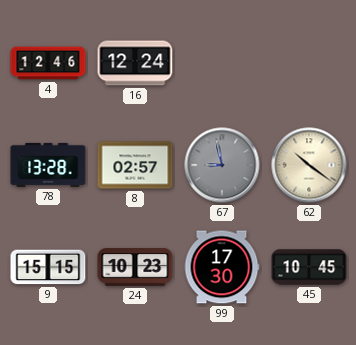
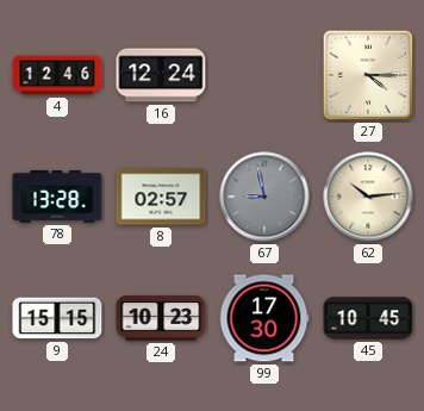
27: none -> 4:15
62: 10:21 -> 10:14
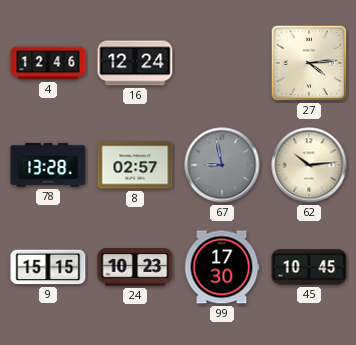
27: 4:15 -> 4:14
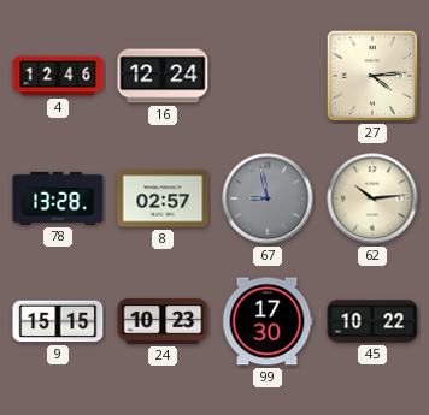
45: 10:45 -> 10:22
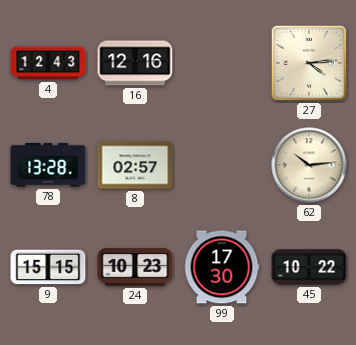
4: 12:46 -> 12:43
16: 12:24 -> 12:16
67: 8:58 -> none
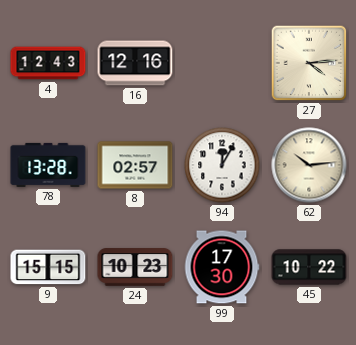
94: none -> 12:05
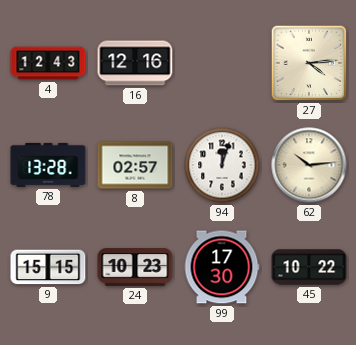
94: 12:05 -> 12:03
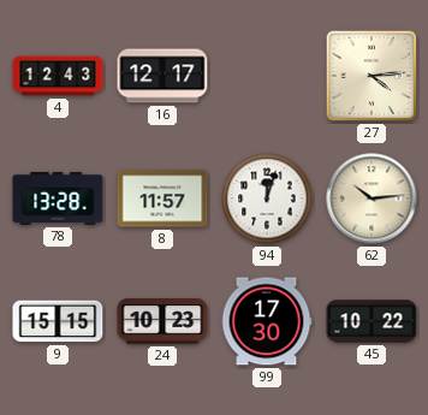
16: 12:16 -> 12:17
8: 02:57 -> 11:57
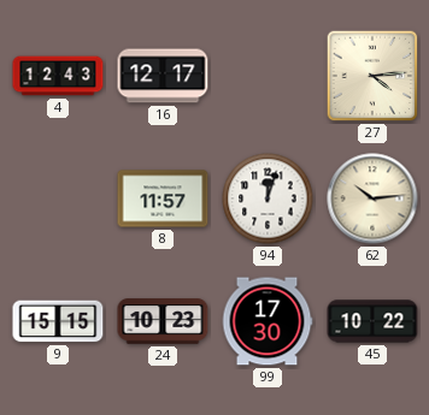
78: 13:28 -> none
